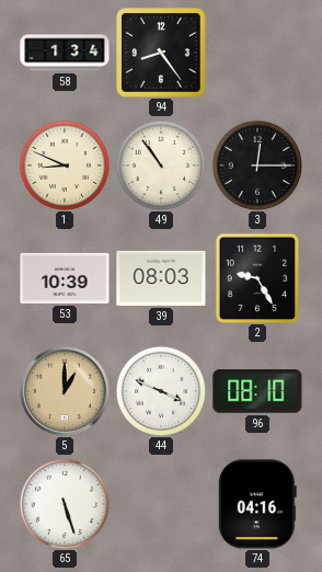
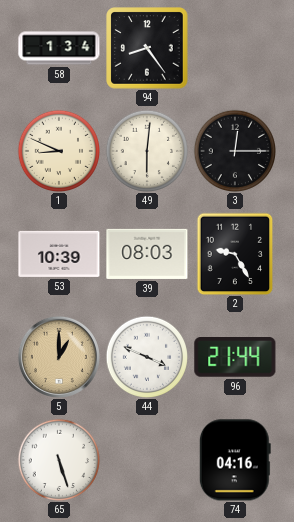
49: 10:54 -> 6:01
96: 08:10 -> 21:44
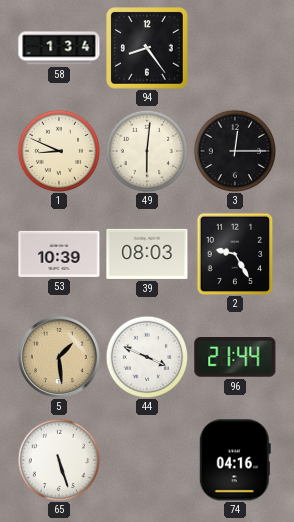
5: 1:00 -> 1:29
